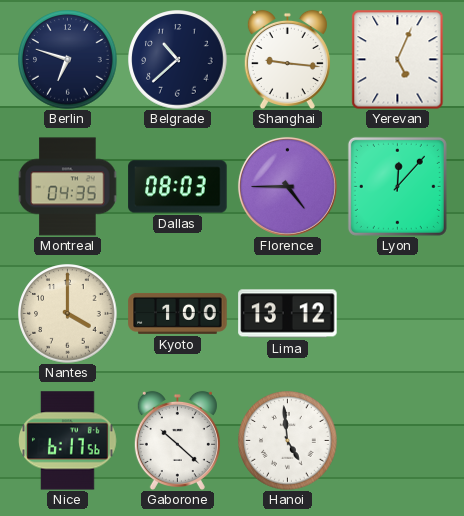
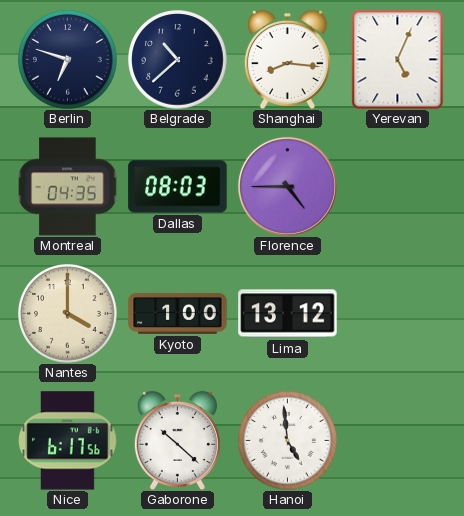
Shanghai: 9:16 -> 8:16
Lyon: 12:07 -> none
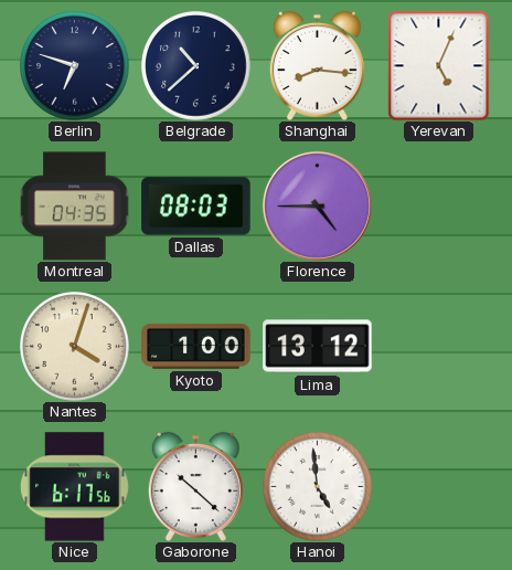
Nantes: 4:00 -> 4:03
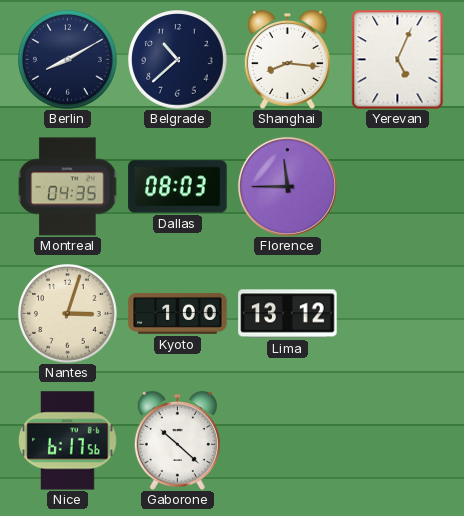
Berlin: 6:48 -> 8:10
Florence: 4:45 -> 11:45
Nantes: 4:03 -> 3:03
Hanoi: 4:59 -> none
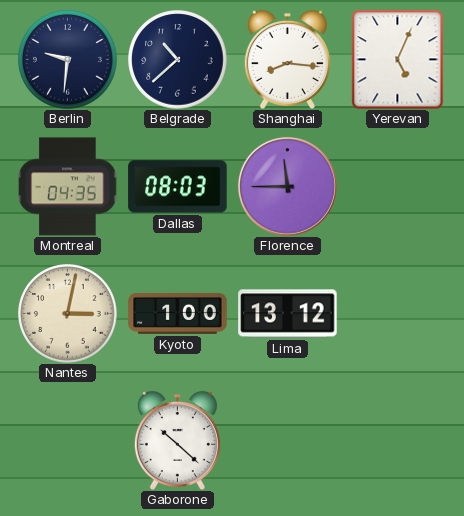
Berlin: 8:10 -> 9:31
Nantes: 3:03 -> 3:02
Nice: 6:17 -> none
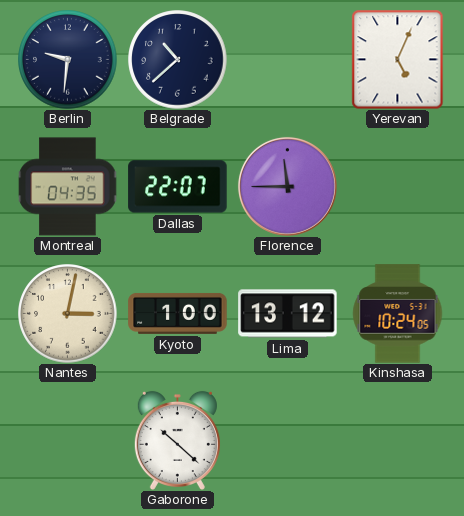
Shanghai: 8:16 -> none
Dallas: 08:03 -> 22:07
Kinshasa: none -> 10:24
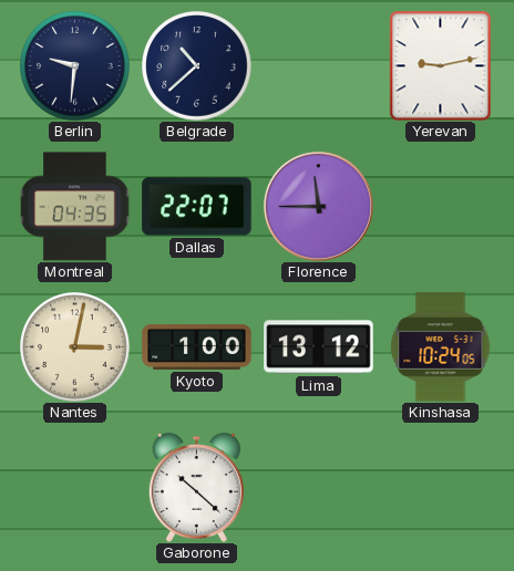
Yerevan: 5:04 -> 9:13
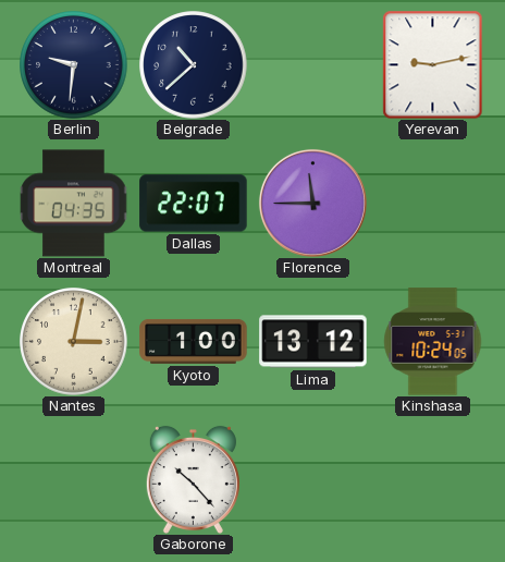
Gaborone: 10:22 -> 10:23
